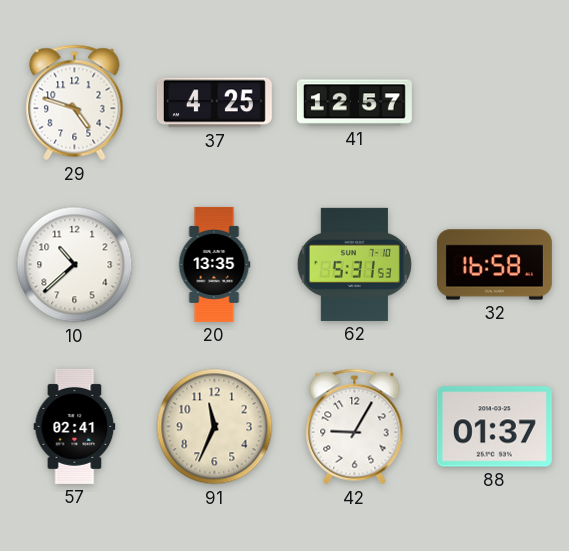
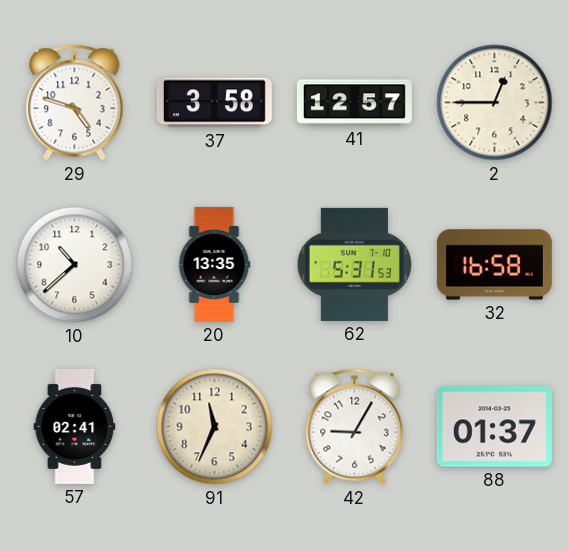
37: 4:25 -> 3:58
2: none -> 12:45
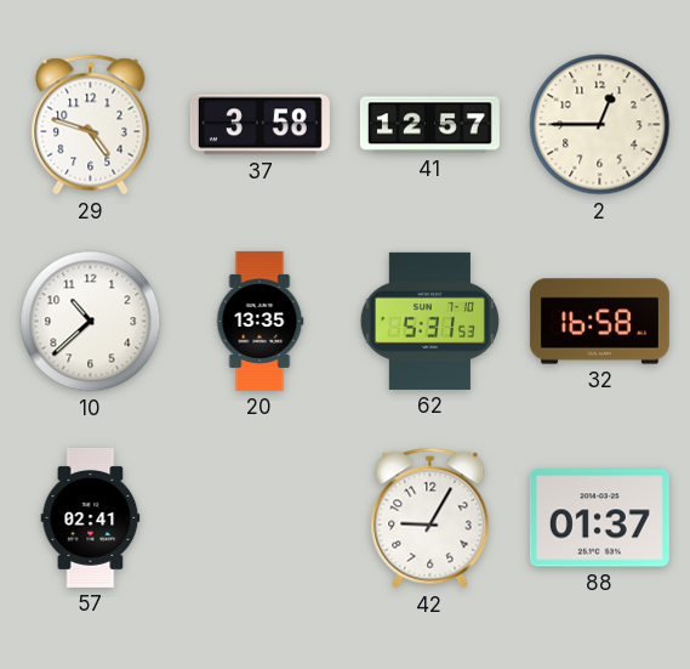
91: 11:34 -> none
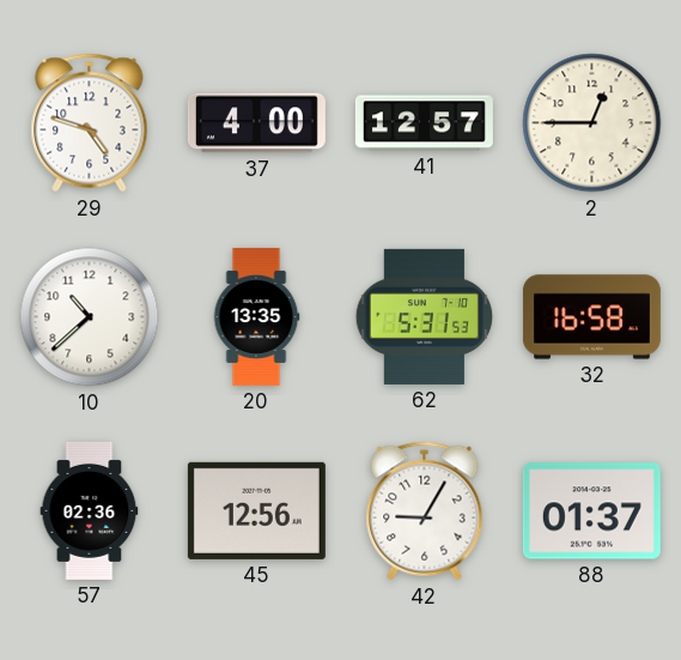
37: 3:58 -> 4:00
57: 02:41 -> 02:36
45: none -> 12:56
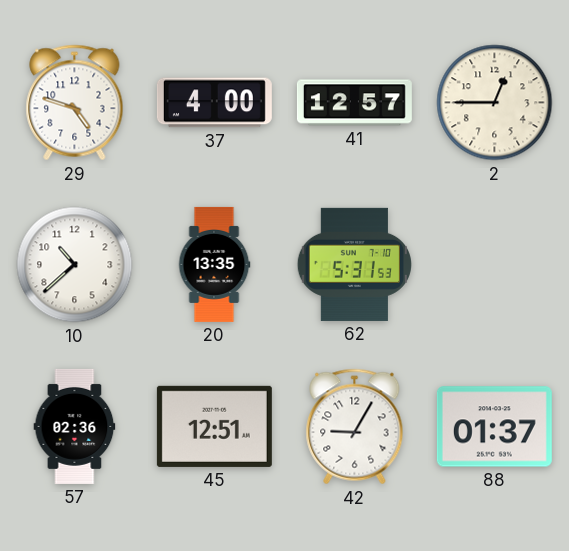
32: 16:58 -> none
45: 12:56 -> 12:51
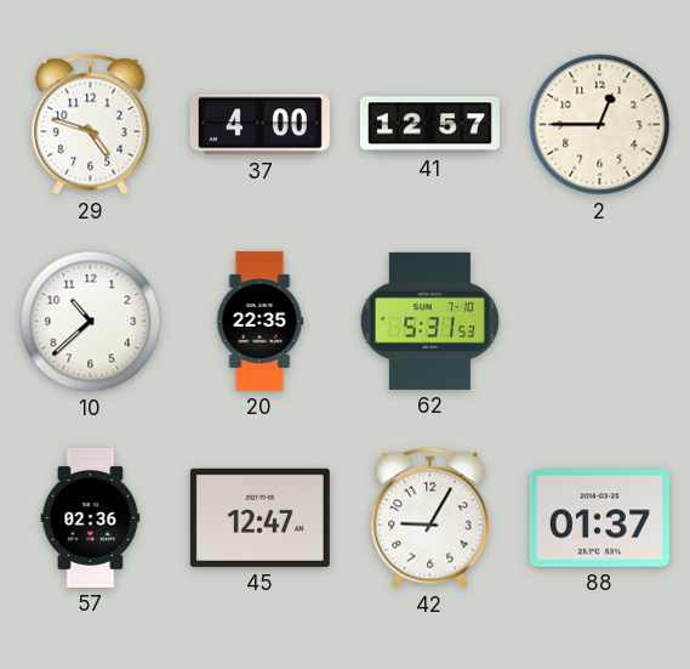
20: 13:35 -> 22:35
45: 12:51 -> 12:47
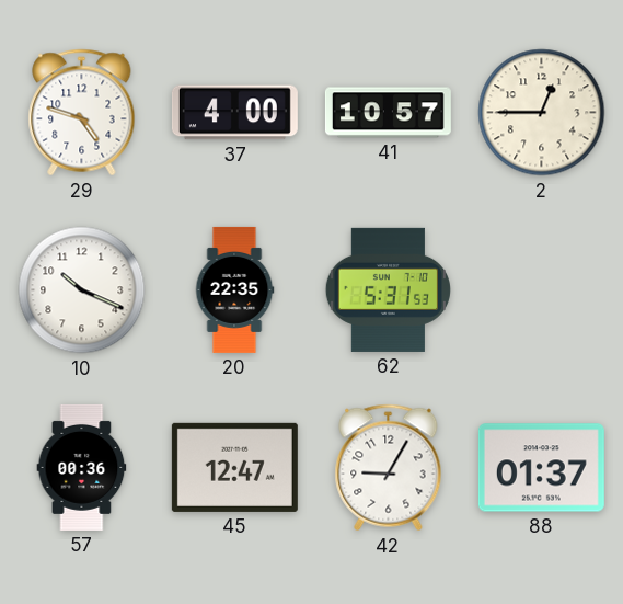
41: 12:57 -> 10:57
10: 10:38 -> 10:19
57: 02:36 -> 00:36
